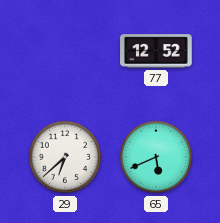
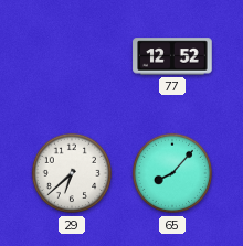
65: 5:41 -> 8:07
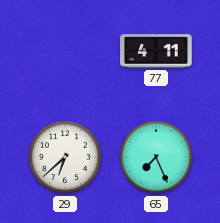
77: 12:52 -> 4:11
65: 8:07 -> 7:26
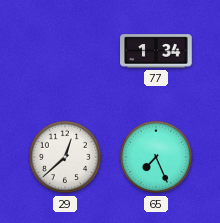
77: 4:11 -> 1:34
29: 6:38 -> 12:38
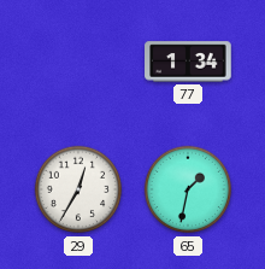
29: 12:38 -> 12:35
65: 7:26 -> 1:32
